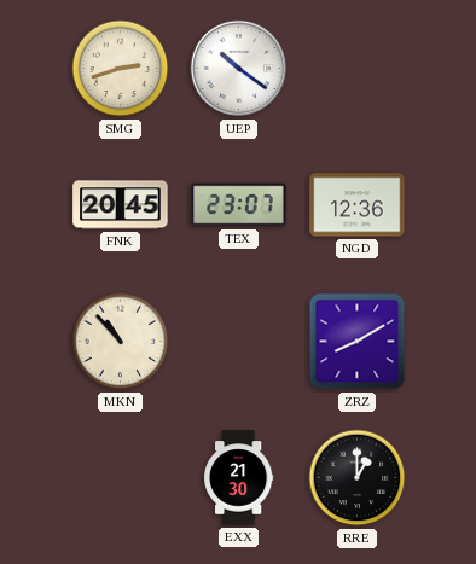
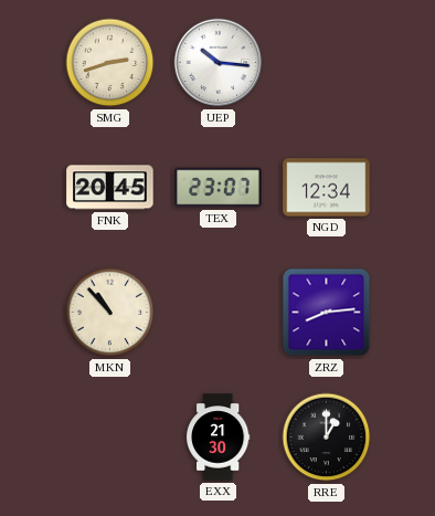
UEP: 10:21 -> 10:16
NGD: 12:36 -> 12:34
ZRZ: 8:10 -> 8:14
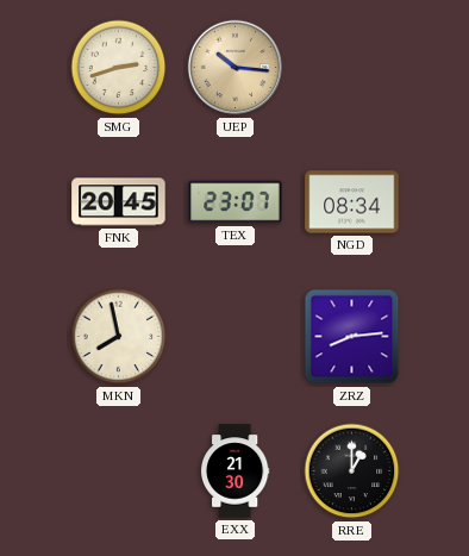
UEP dial: white -> champagne
NGD: 12:34 -> 08:34
MKN: 10:53 -> 7:58
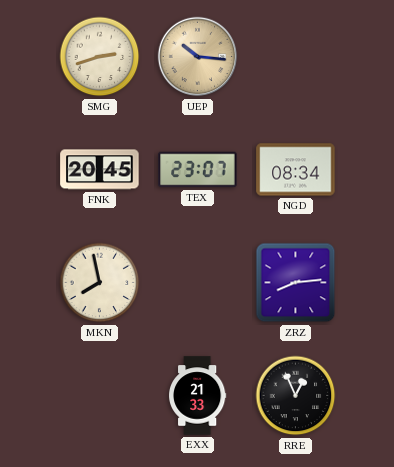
EXX: 21:30 -> 21:33
RRE: 1:00 -> 12:56
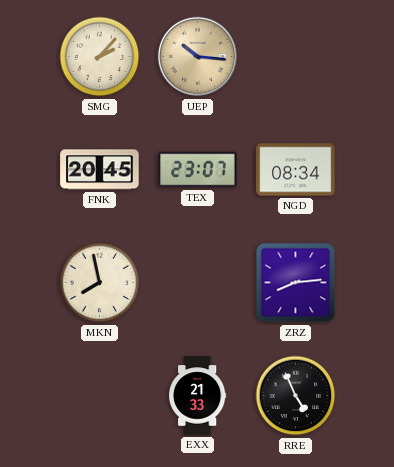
SMG: 2:42 -> 2:07
RRE: 12:56 -> 4:56
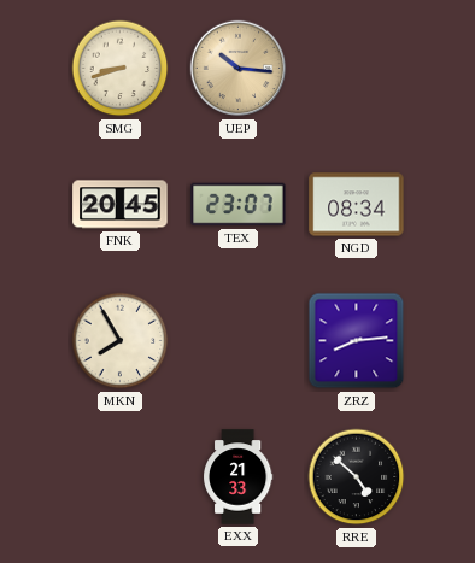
SMG: 2:07 -> 8:42
MKN: 7:58 -> 7:55
RRE: 4:56 -> 4:52
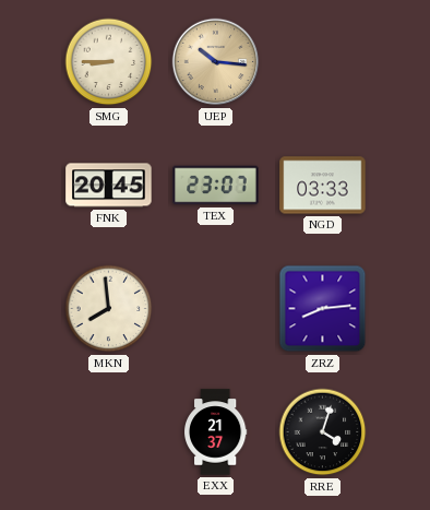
SMG: 8:42 -> 8:45
NGD: 08:34 -> 03:33
MKN: 7:55 -> 7:59
EXX: 21:33 -> 21:37
RRE: 4:52 -> 4:03
